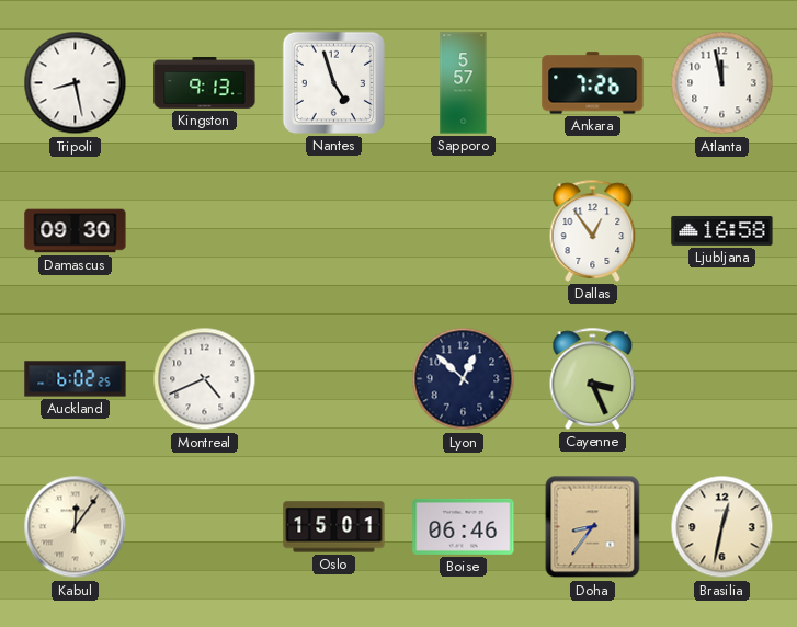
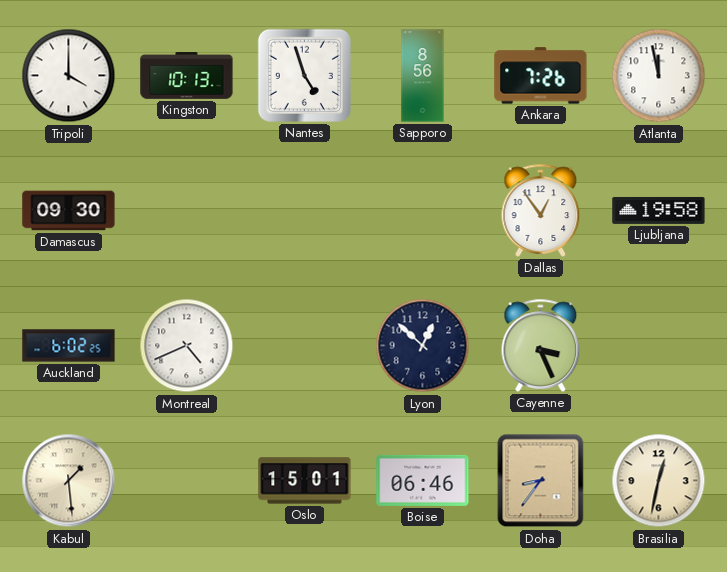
Tripoli: 8:28 -> 4:00
Kingston: 9:13 -> 10:13
Sapporo: 5:57 -> 8:56
Ljubljana: 16:58 -> 19:58
Kabul: 12:06 -> 1:29
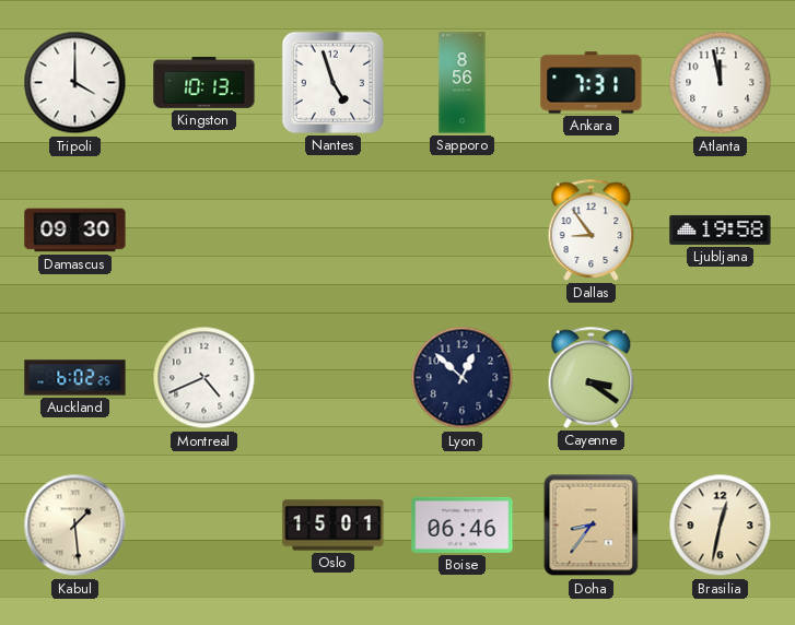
Ankara: 7:26 -> 7:31
Dallas: 12:54 -> 8:54
Cayenne: 3:26 -> 3:21
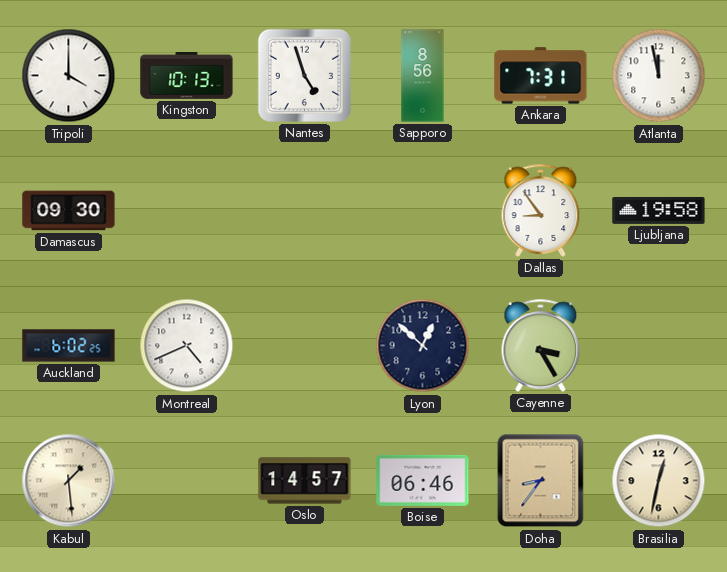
Cayenne: 3:21 -> 3:25
Oslo: 15:01 -> 14:57
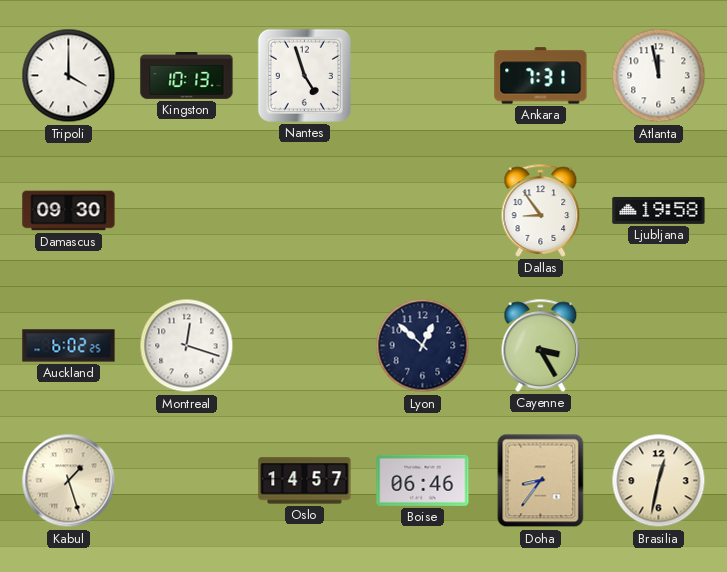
Sapporo: 8:56 -> none
Montreal: 4:41 -> 12:18
Kabul: 1:29 -> 1:27
